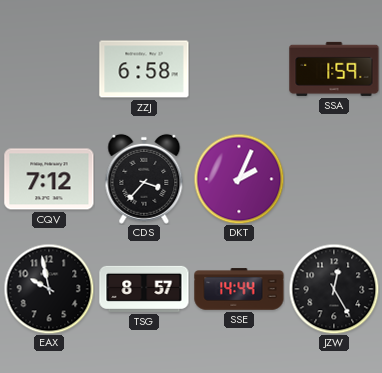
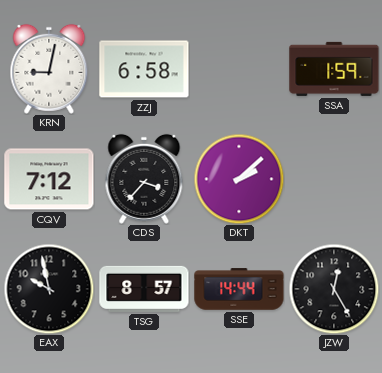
KRN: none -> 9:02
DKT: 2:04 -> 2:08
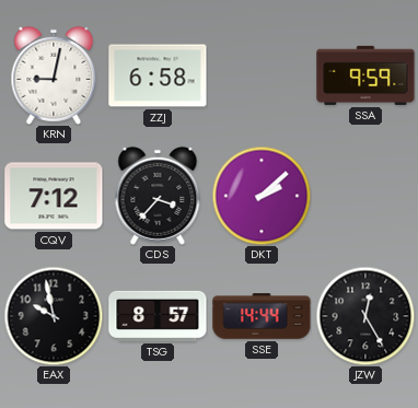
SSA: 1:59 -> 9:59
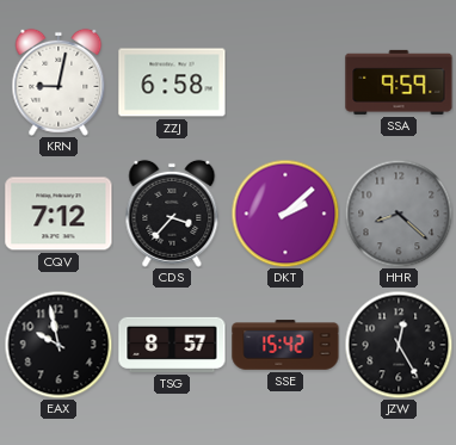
HHR: none -> 8:22
SSE: 14:44 -> 15:42
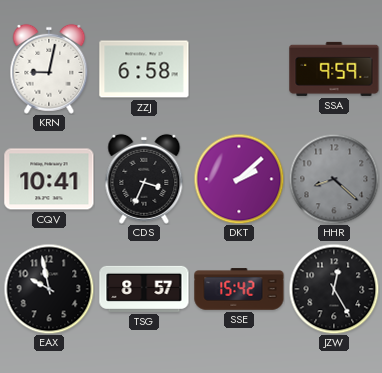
CQV: 7:12 -> 10:41
CDS: 3:37 -> 3:34
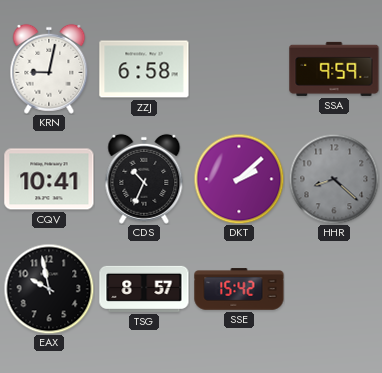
CDS: 3:34 -> 10:34
JZW: 12:25 -> none
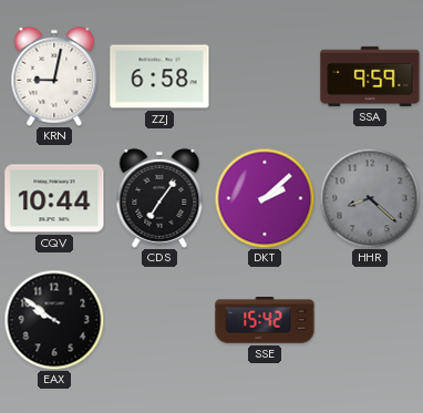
CQV: 10:41 -> 10:44
CDS: 10:34 -> 7:06
EAX: 9:58 -> 9:51
TSG: 8:57 -> none
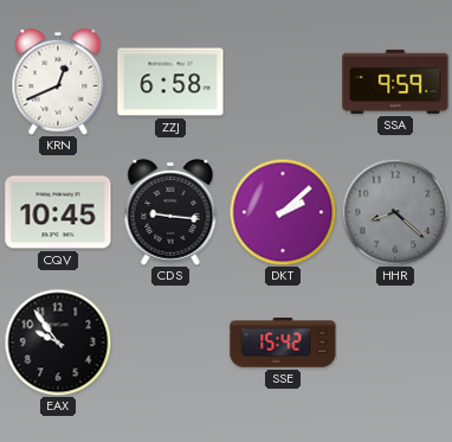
KRN: 9:02 -> 12:41
CQV: 10:44 -> 10:45
CDS: 7:06 -> 9:16
EAX: 9:51 -> 9:54
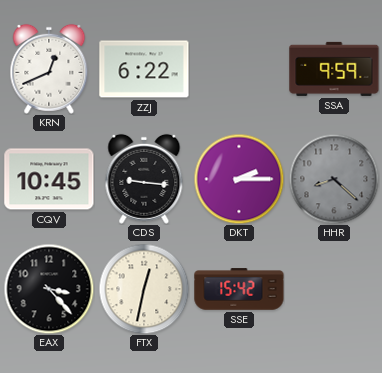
ZZJ: 6:58 -> 6:22
DKT: 2:08 -> 2:15
EAX: 9:54 -> 3:23
FTX: none -> 12:32
